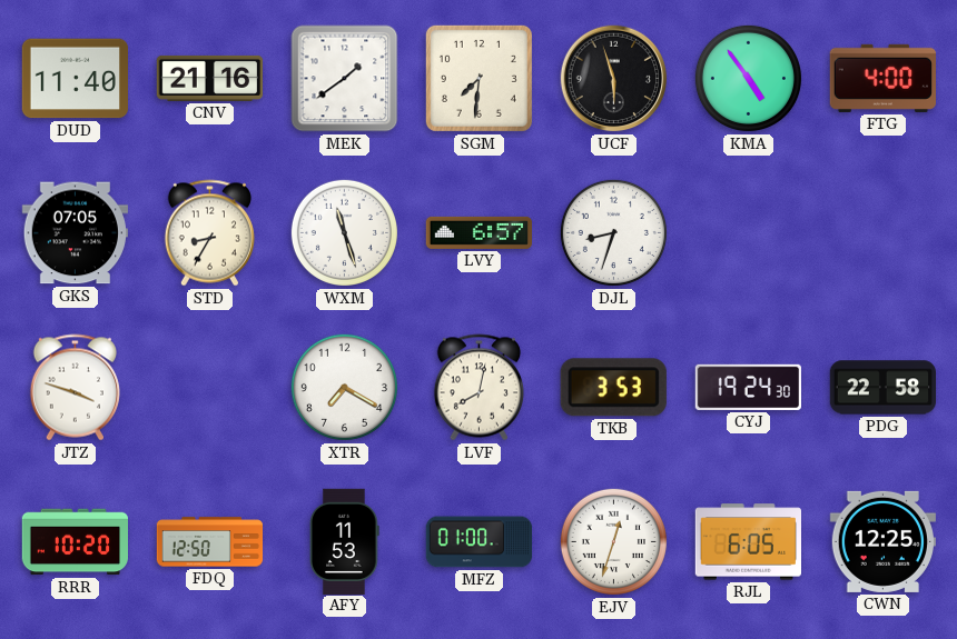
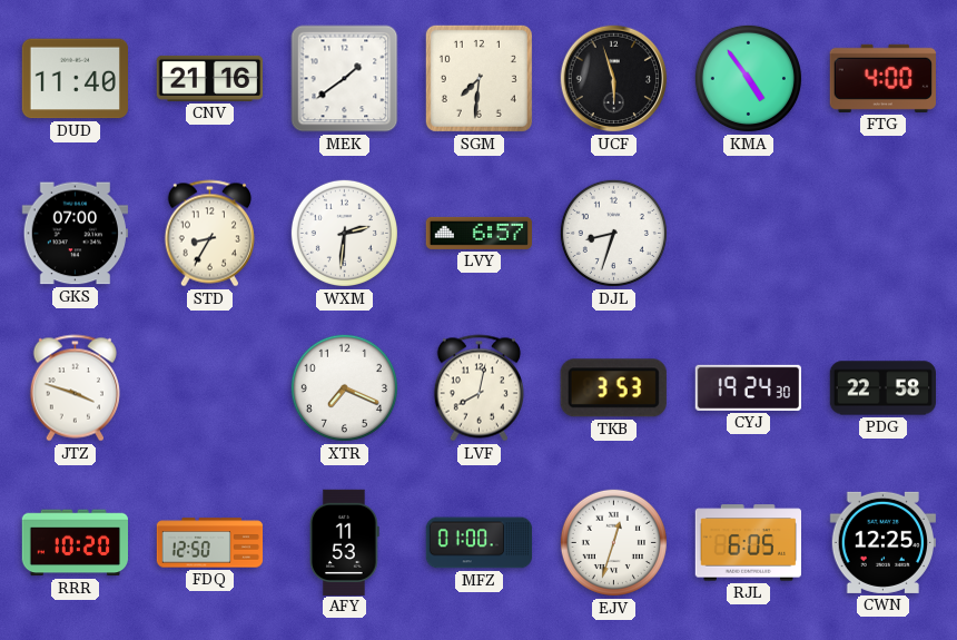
GKS: 07:05 -> 07:00
WXM: 11:27 -> 2:31
XTR: 7:20 -> 7:19
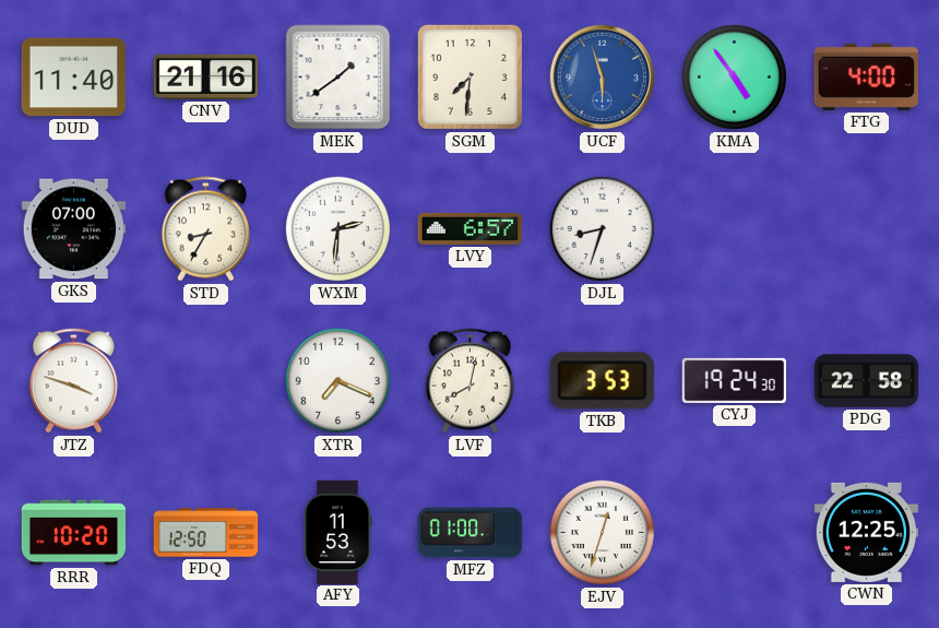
UCF dial: black -> blue
RJL: 6:05 -> none
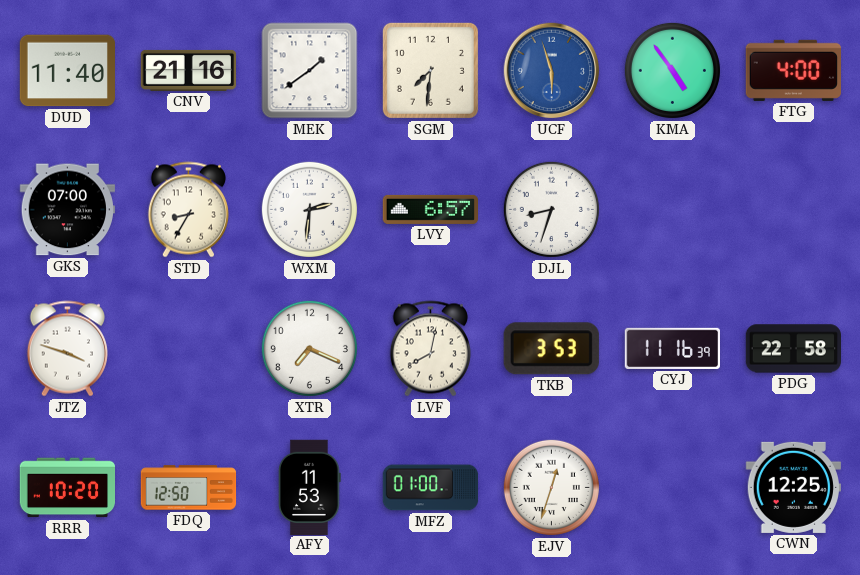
CYJ: 19:24 -> 11:16
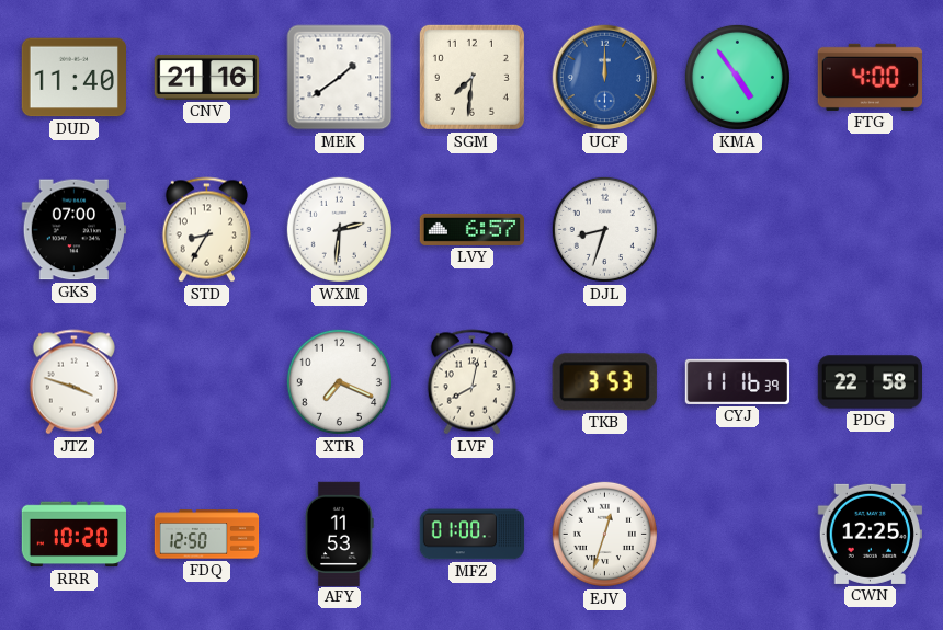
UCF: 5:57 -> 12:00
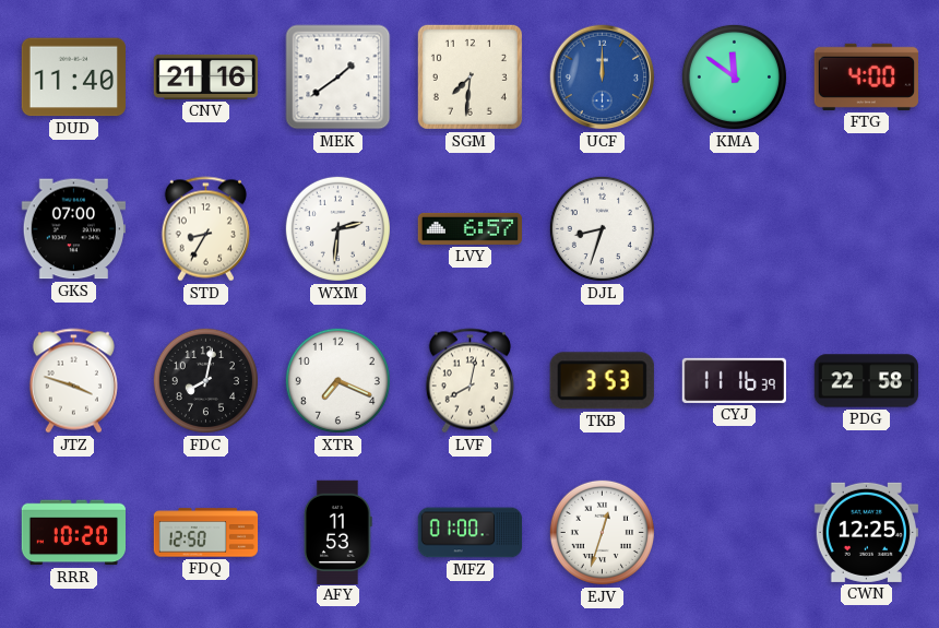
KMA: 4:54 -> 11:51
FDC: none -> 8:02
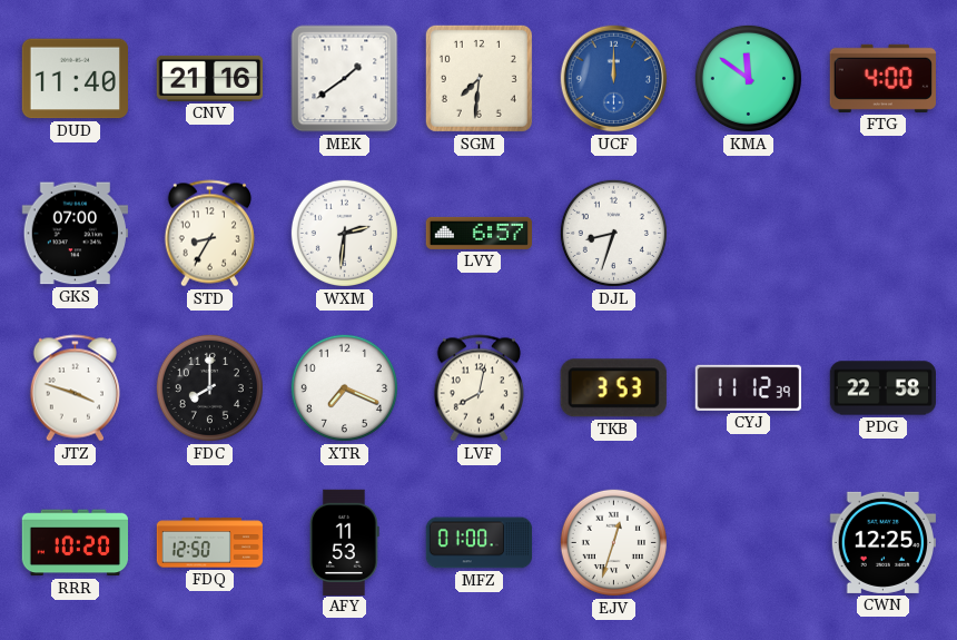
FDC: 8:02 -> 8:00
CYJ: 11:16 -> 11:12
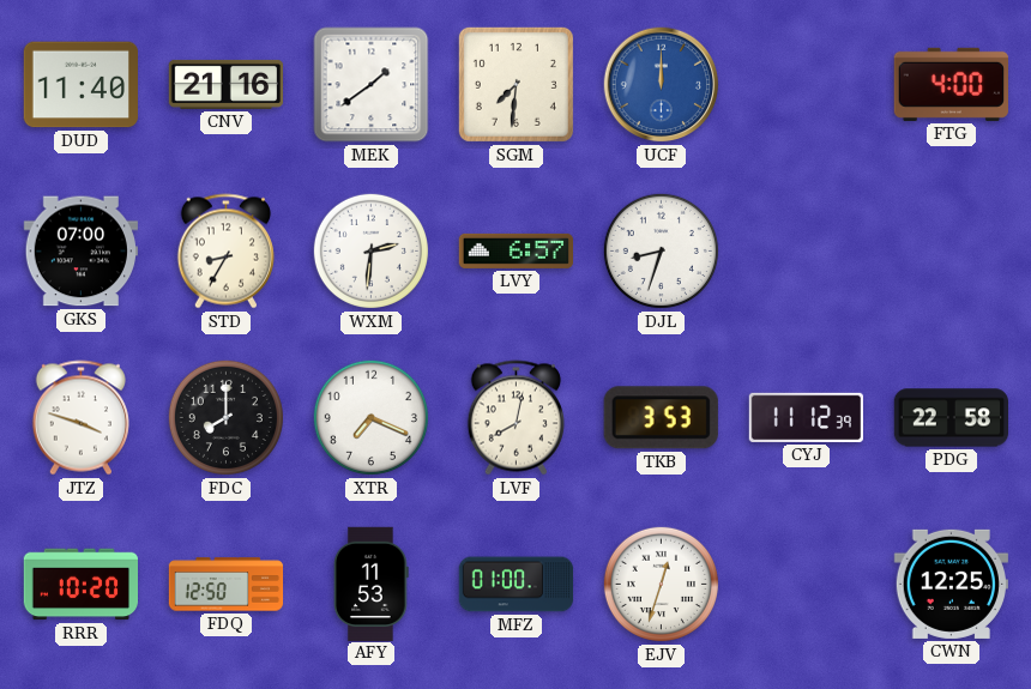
KMA: 11:51 -> none
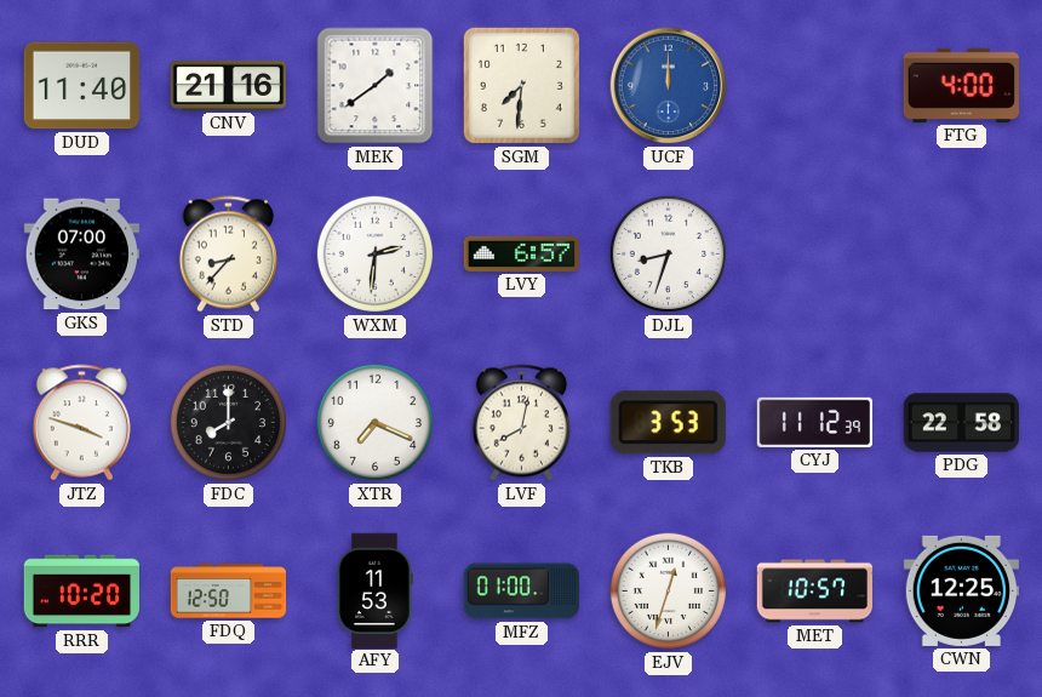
STD: 8:35 -> 8:37
MET: none -> 10:57
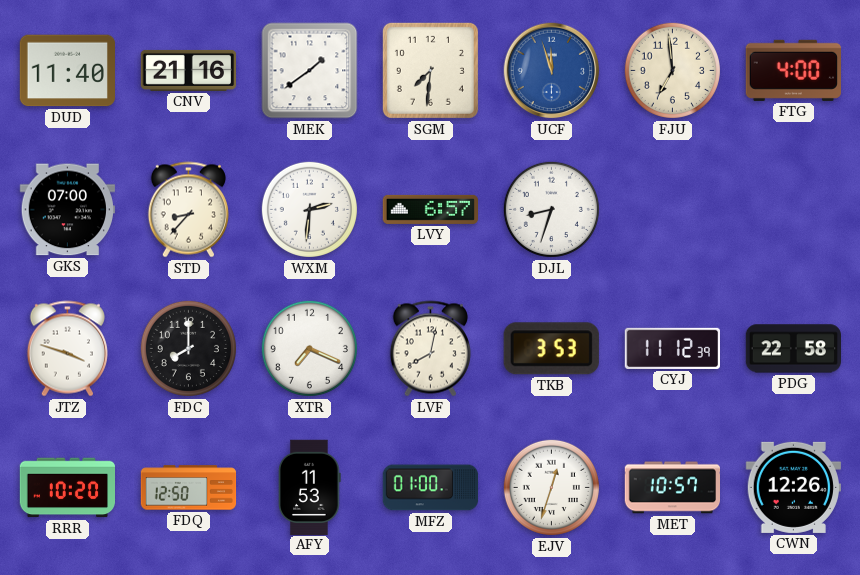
UCF: 12:00 -> 11:57
FJU: none -> 6:59
CWN: 12:25 -> 12:26
